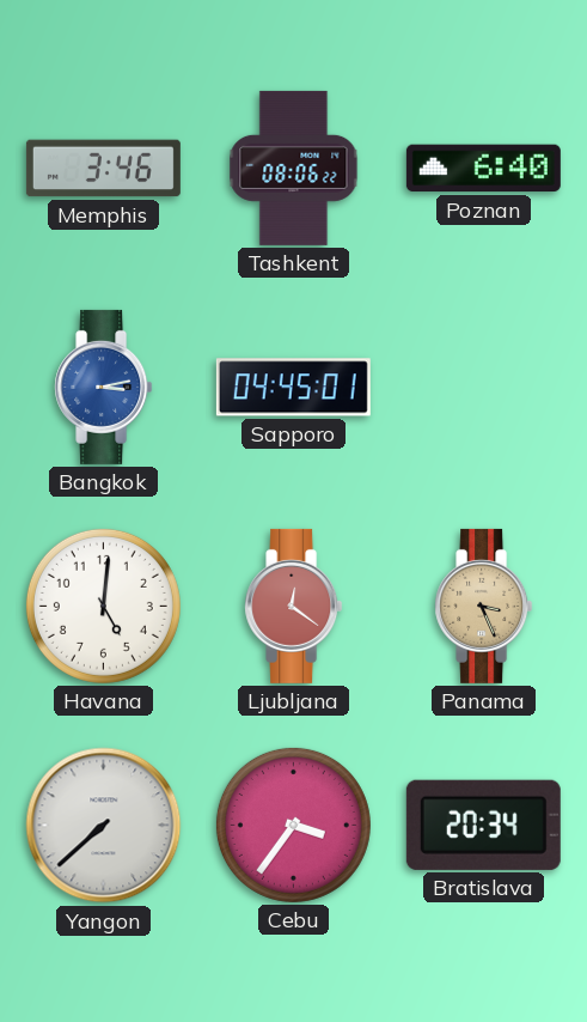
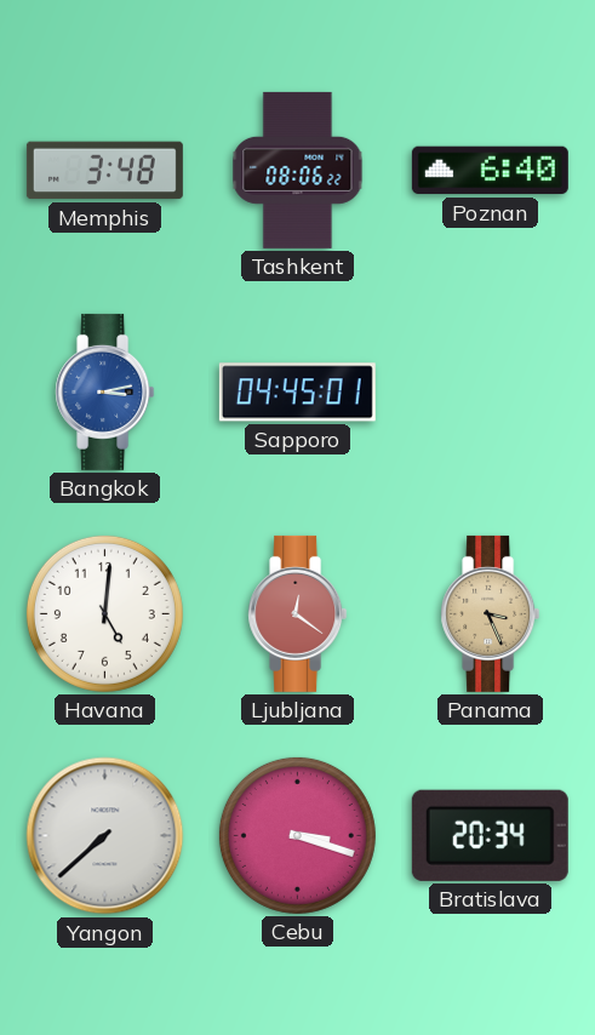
Memphis: 3:46 -> 3:48
Cebu: 3:36 -> 3:18
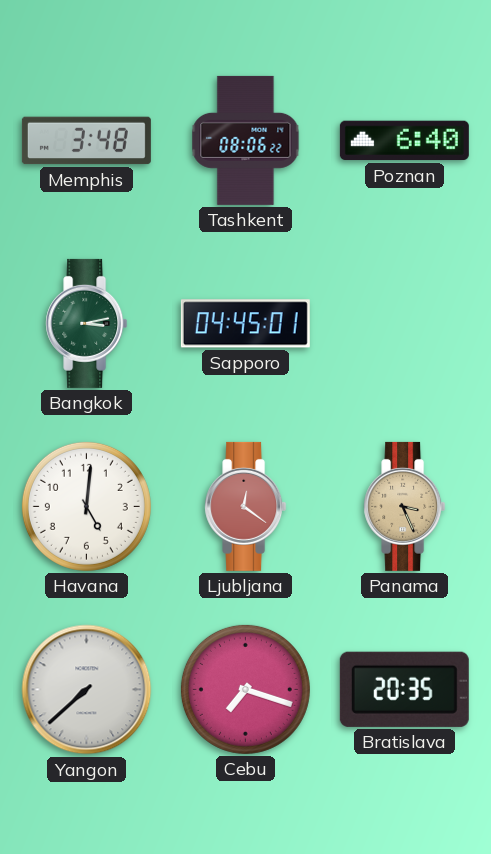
Bangkok dial: blue -> green
Cebu: 3:18 -> 7:18
Bratislava: 20:34 -> 20:35
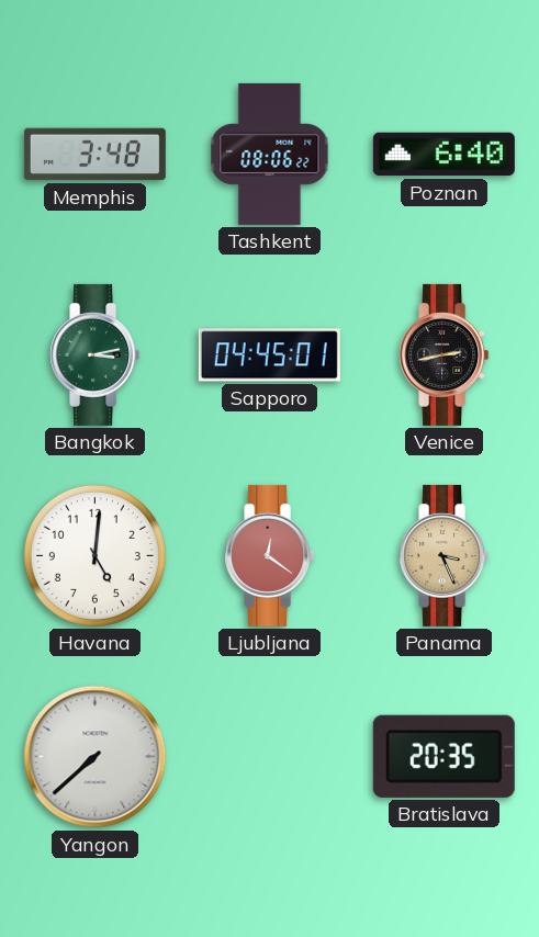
Venice: none -> 2:43
Cebu: 7:18 -> none
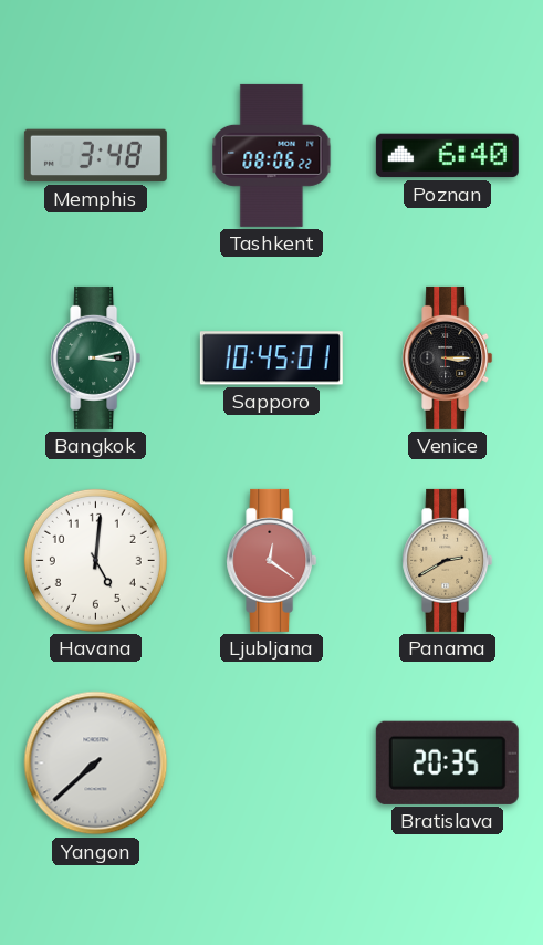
Sapporo: 04:45 -> 10:45
Venice: 2:43 -> 3:15
Panama: 3:26 -> 2:40
